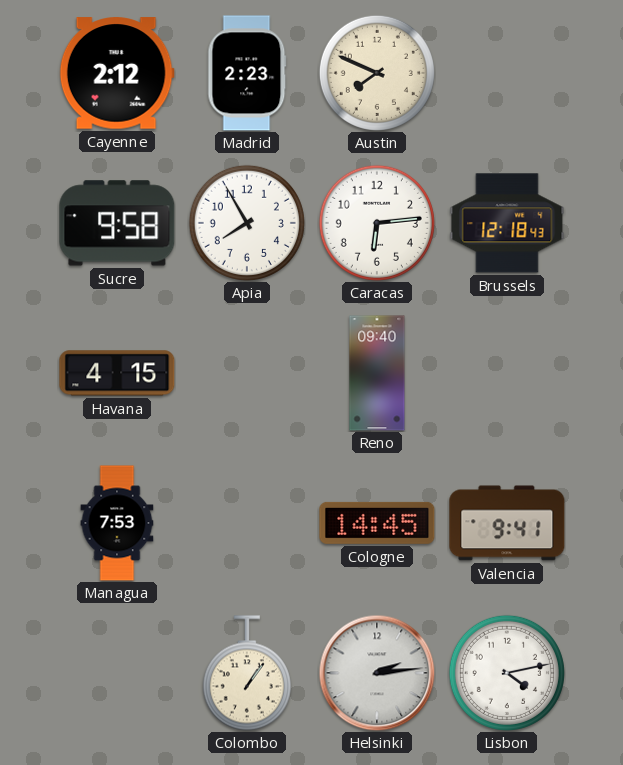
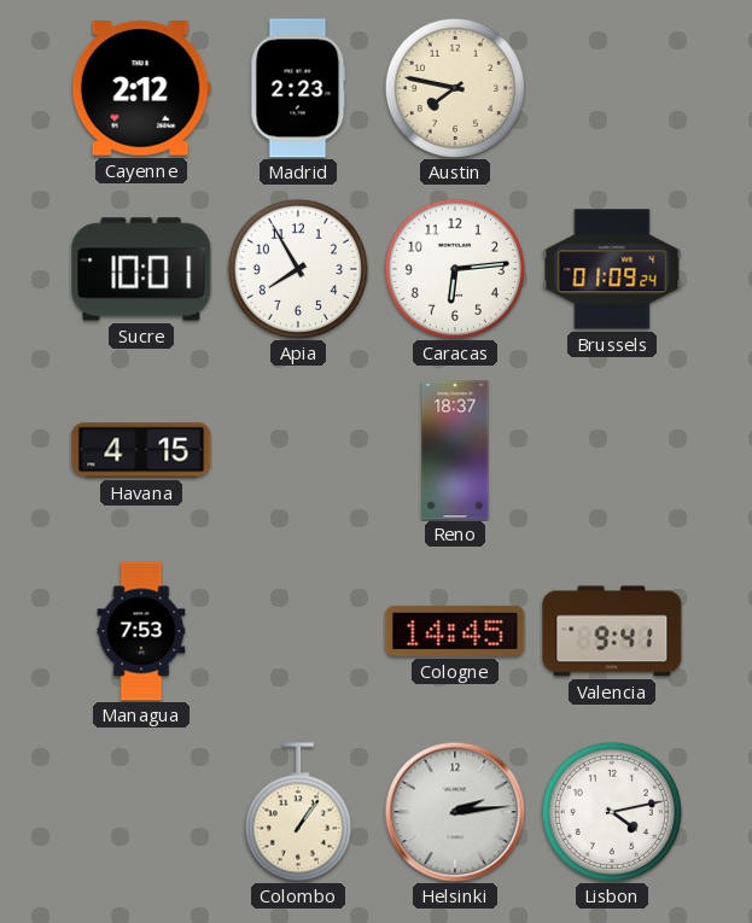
Austin: 7:49 -> 7:47
Sucre: 9:58 -> 10:01
Brussels: 12:18 -> 01:09
Reno: 09:40 -> 18:37
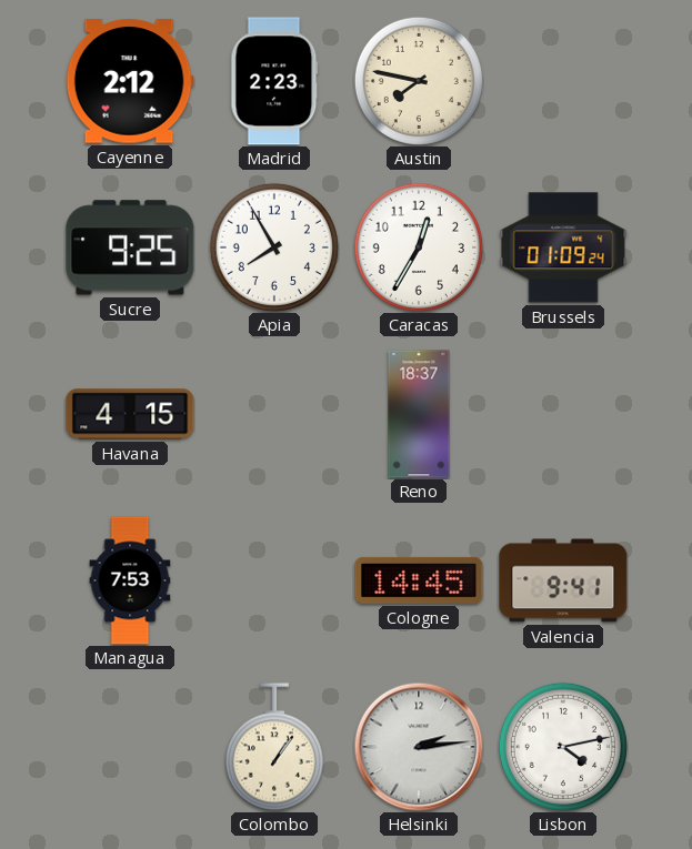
Sucre: 10:01 -> 9:25
Caracas: 6:14 -> 12:35
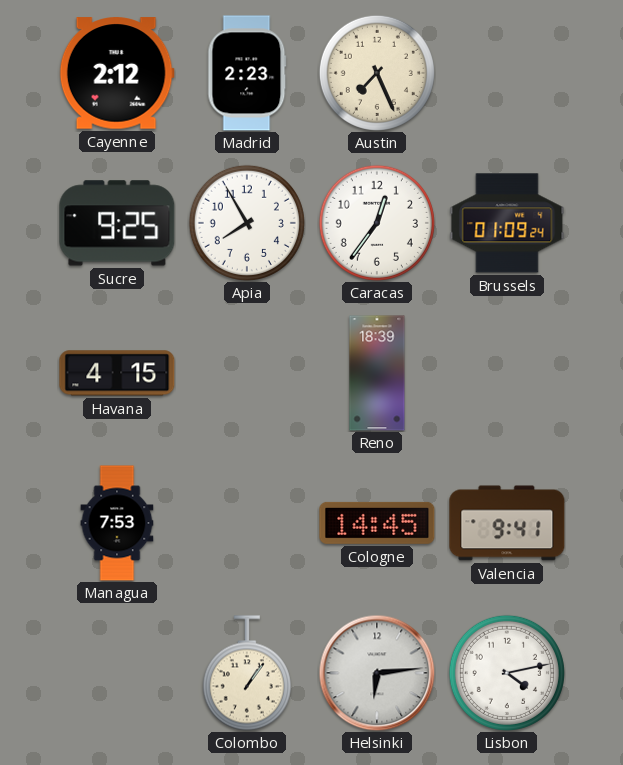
Austin: 7:47 -> 7:26
Caracas: 12:35 -> 12:36
Reno: 18:37 -> 18:39
Helsinki: 2:14 -> 6:14
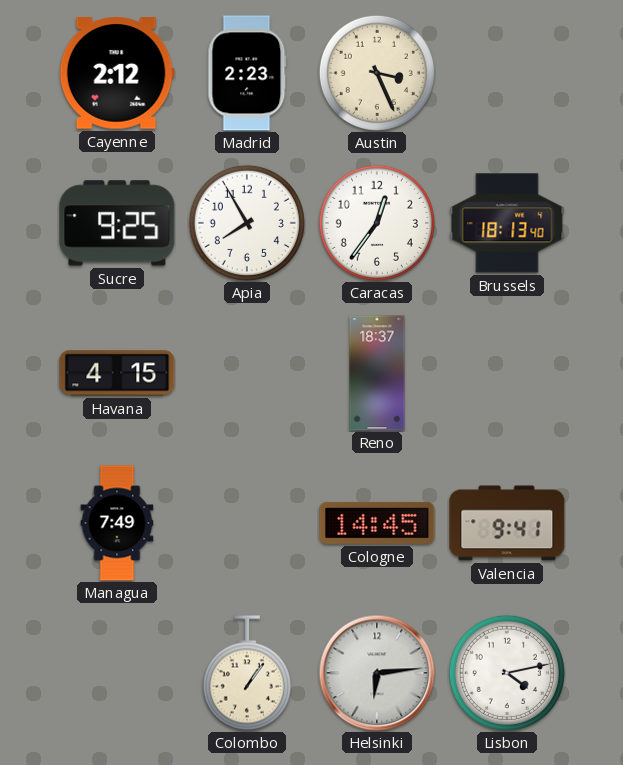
Austin: 7:26 -> 3:26
Brussels: 01:09 -> 18:13
Reno: 18:39 -> 18:37
Managua: 7:53 -> 7:49
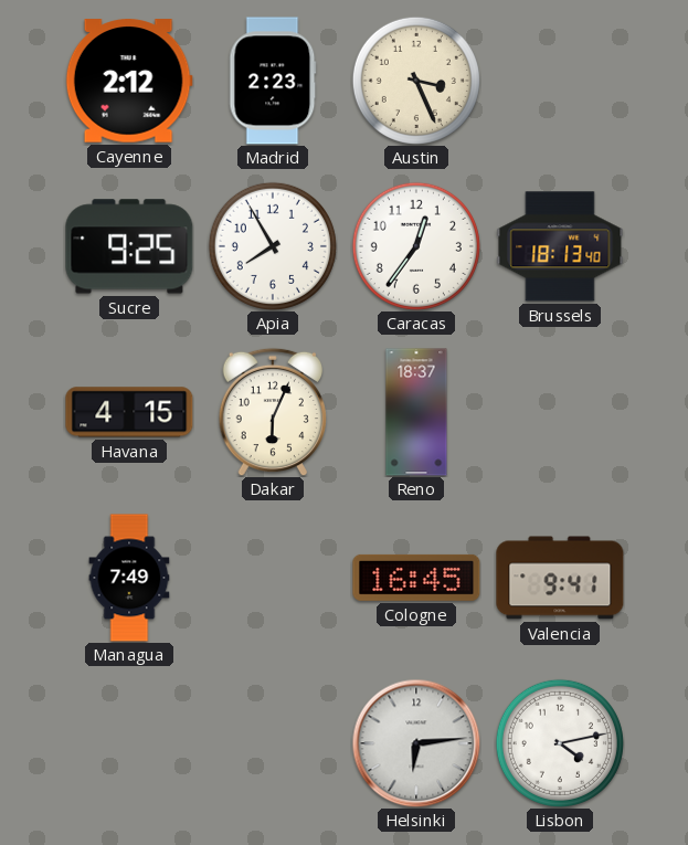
Dakar: none -> 6:04
Cologne: 14:45 -> 16:45
Colombo: 1:06 -> none
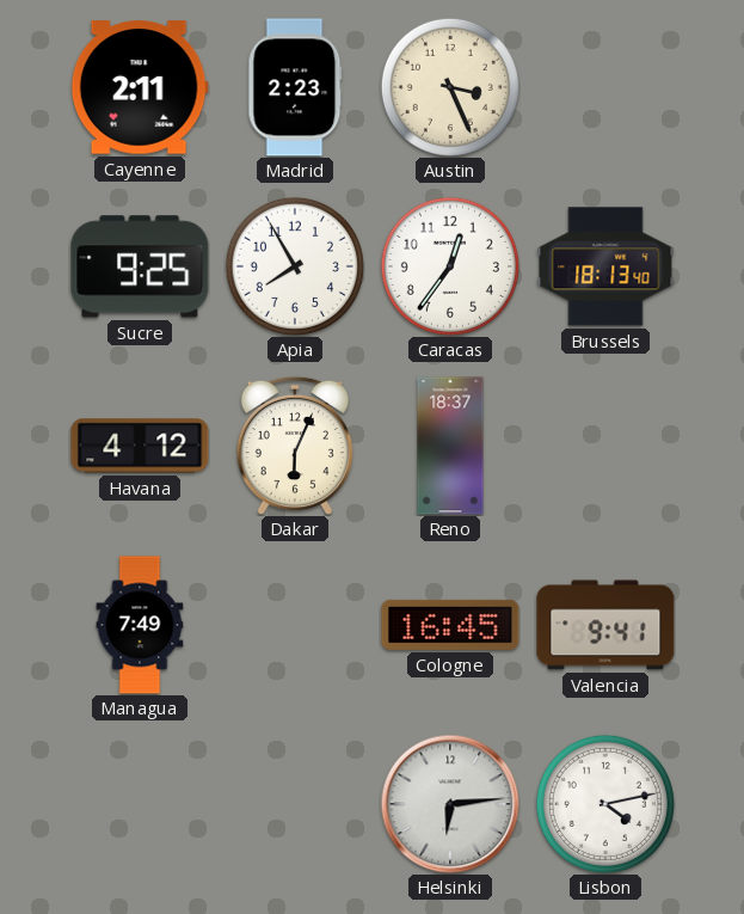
Cayenne: 2:12 -> 2:11
Havana: 4:15 -> 4:12
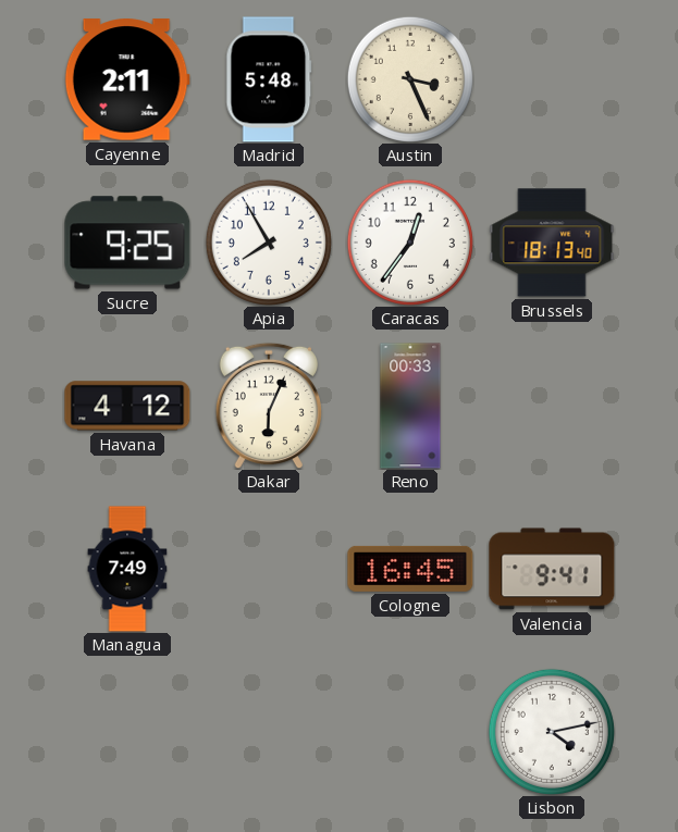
Madrid: 2:23 -> 5:48
Reno: 18:37 -> 00:33
Helsinki: 6:14 -> none
